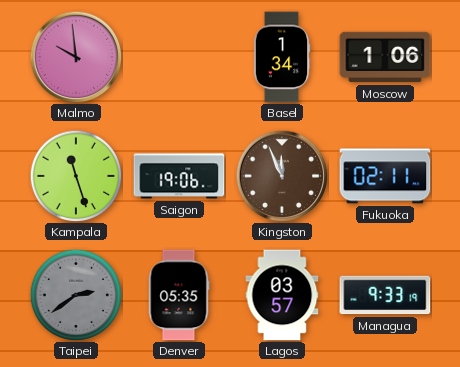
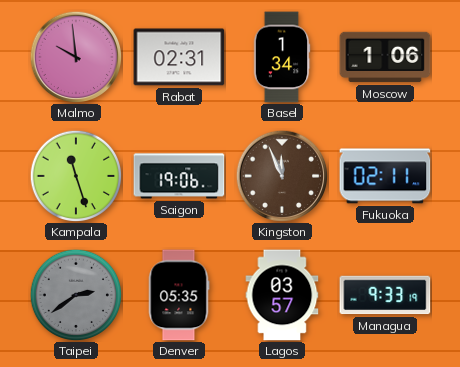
Rabat: none -> 02:31
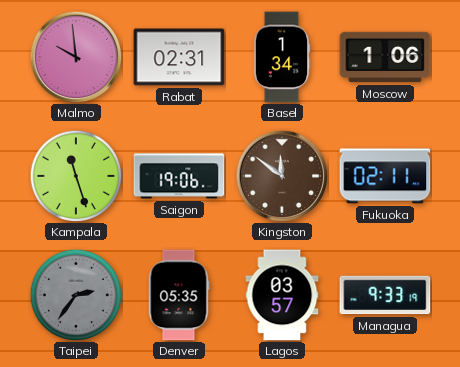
Kingston: 11:56 -> 11:51
Taipei: 2:39 -> 2:36
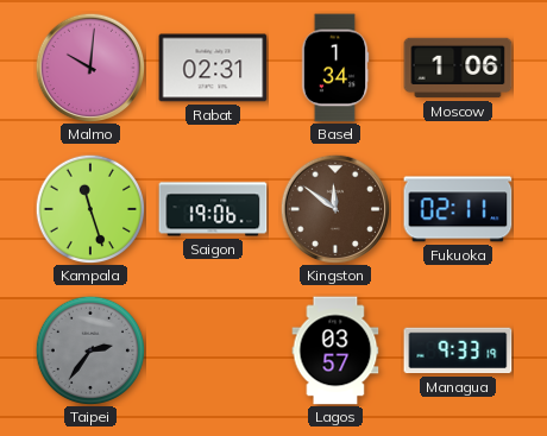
Malmo: 9:59 -> 10:01
Denver: 05:35 -> none
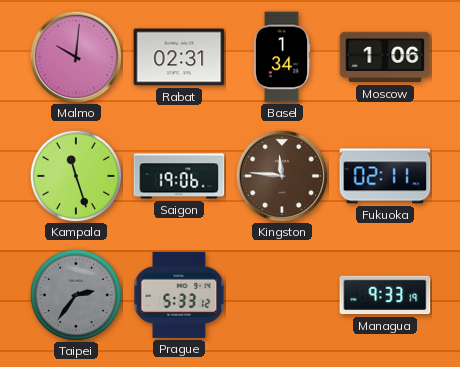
Kingston: 11:51 -> 11:46
Prague: none -> 5:33
Lagos: 03:57 -> none
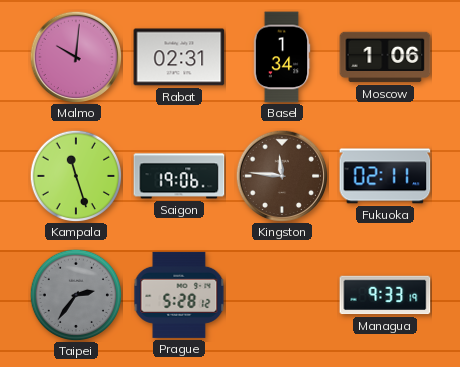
Prague: 5:33 -> 5:28
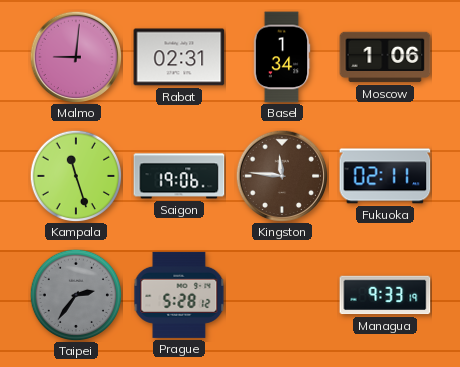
Malmo: 10:01 -> 9:01
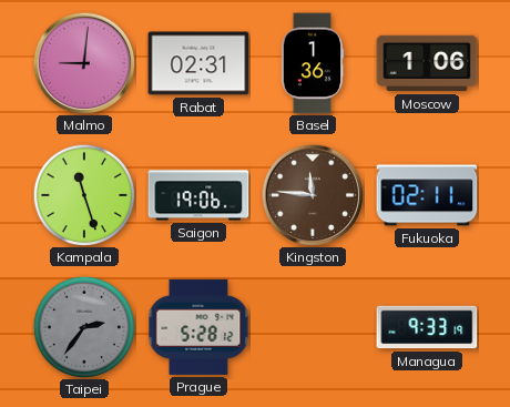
Basel: 1:34 -> 1:36
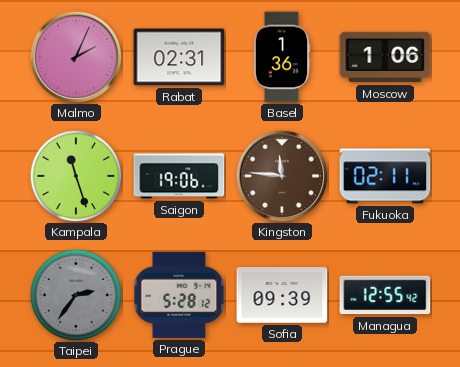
Malmo: 9:01 -> 2:04
Sofia: none -> 09:39
Managua: 9:33 -> 12:55
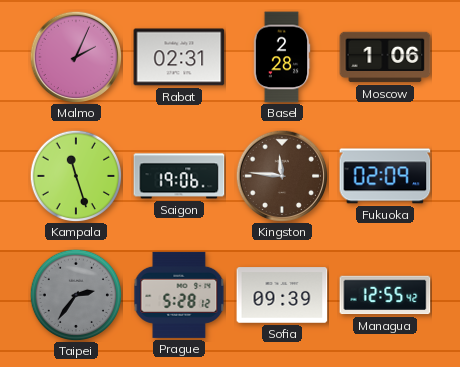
Basel: 1:36 -> 2:28
Fukuoka: 02:11 -> 02:09
